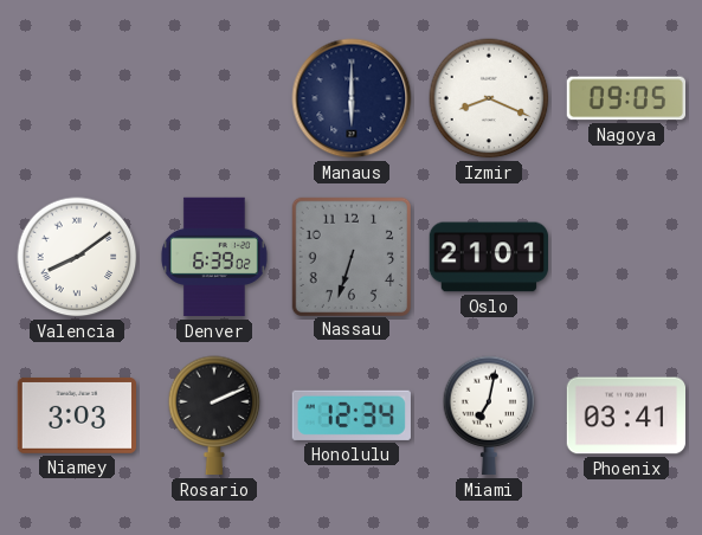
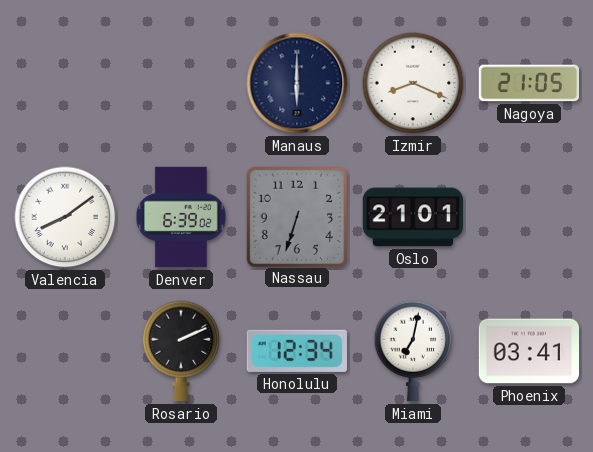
Nagoya: 09:05 -> 21:05
Niamey: 3:03 -> none
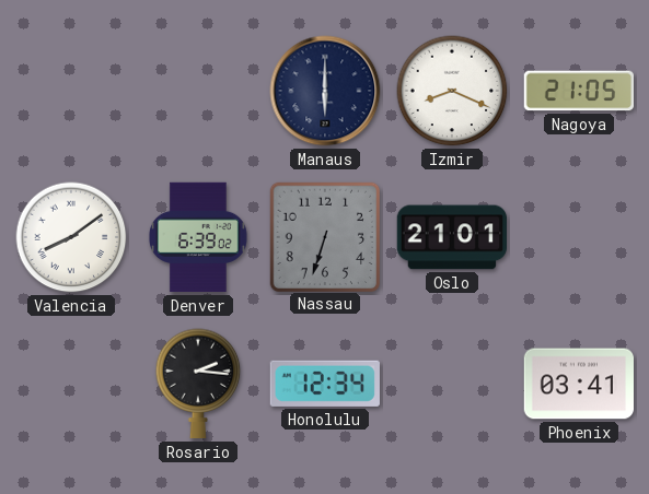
Rosario: 2:11 -> 2:16
Miami: 7:02 -> none
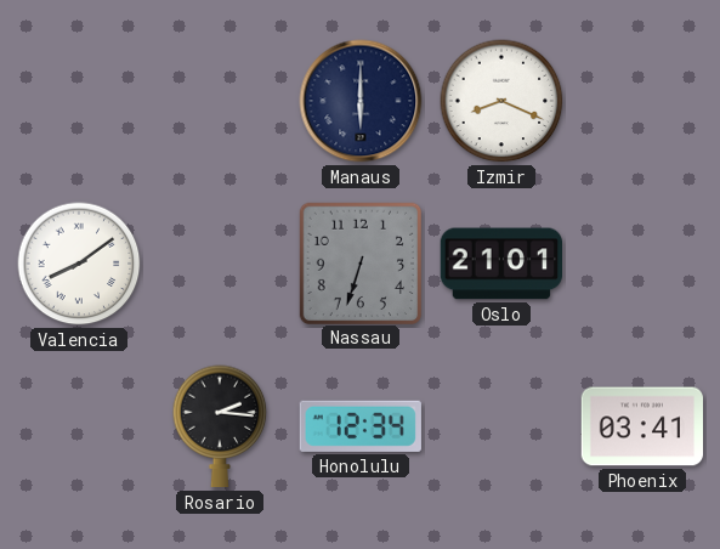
Nagoya: 21:05 -> none
Denver: 6:39 -> none
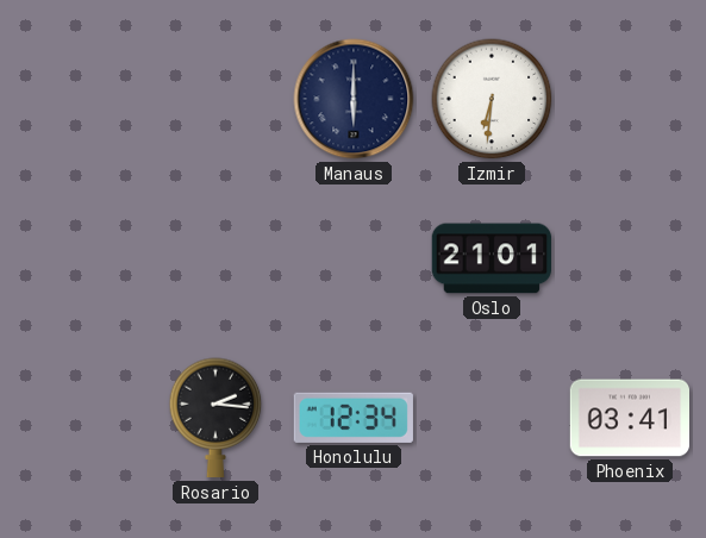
Izmir: 8:19 -> 6:31
Valencia: 8:09 -> none
Nassau: 6:33 -> none
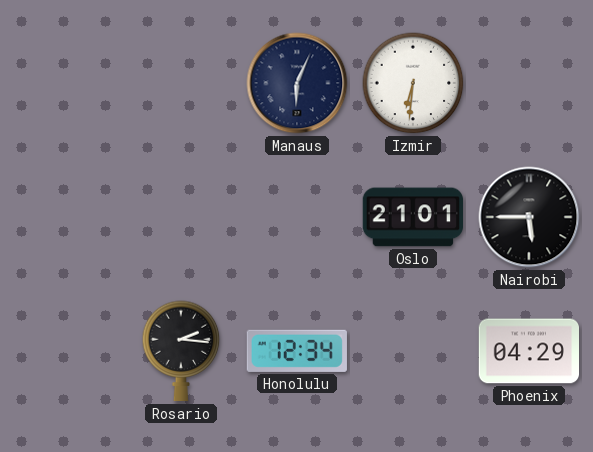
Manaus: 6:00 -> 6:04
Nairobi: none -> 5:45
Phoenix: 03:41 -> 04:29
